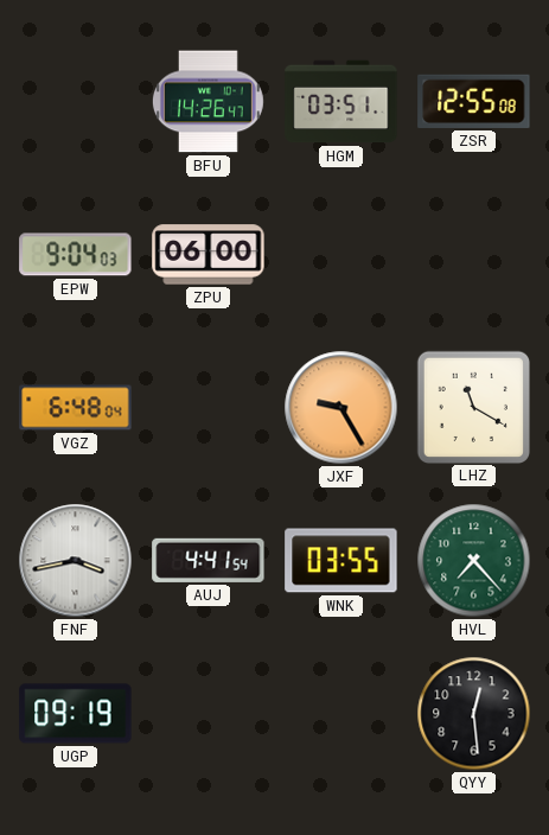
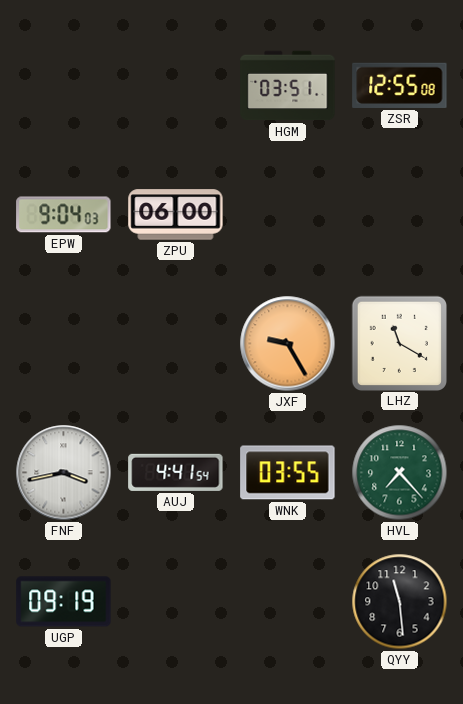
BFU: 14:26 -> none
VGZ: 6:48 -> none
QYY: 12:29 -> 11:29
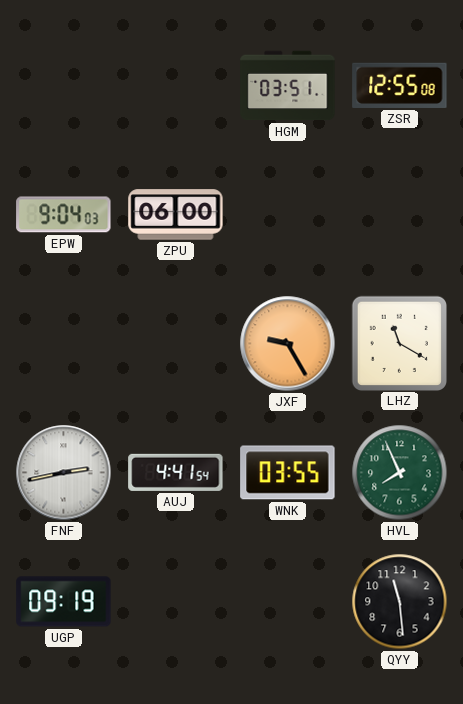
FNF: 3:43 -> 2:43
HVL: 7:23 -> 7:56
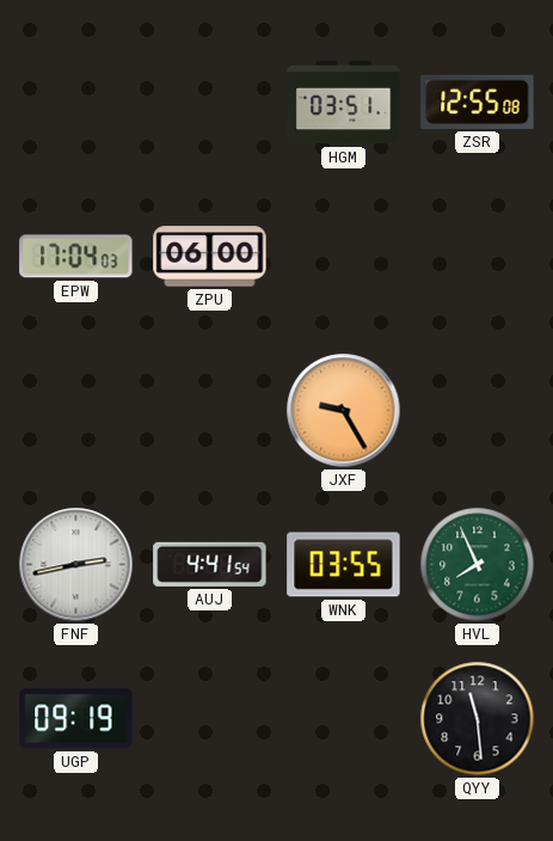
EPW: 9:04 -> 17:04
LHZ: 11:20 -> none
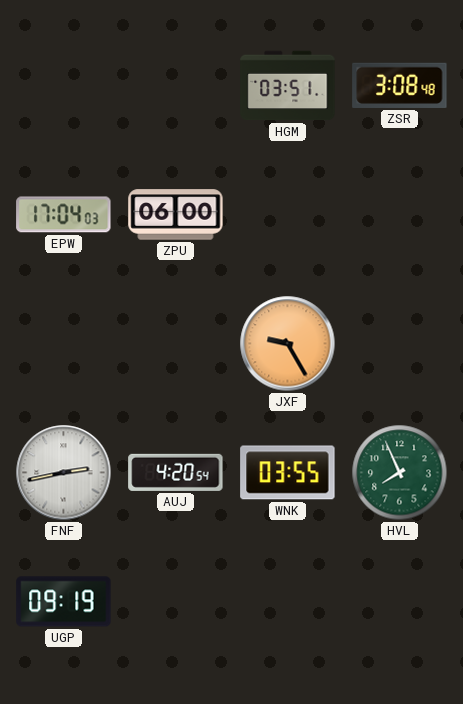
ZSR: 12:55 -> 3:08
AUJ: 4:41 -> 4:20
QYY: 11:29 -> none
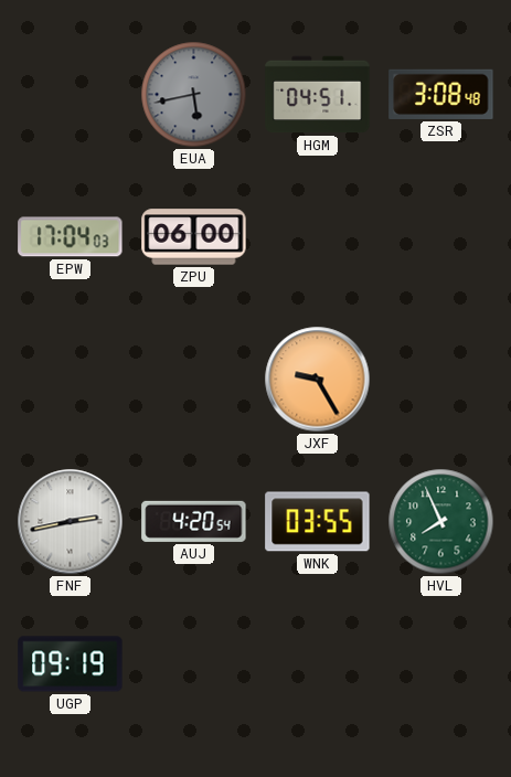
EUA: none -> 5:43
HGM: 03:51 -> 04:51
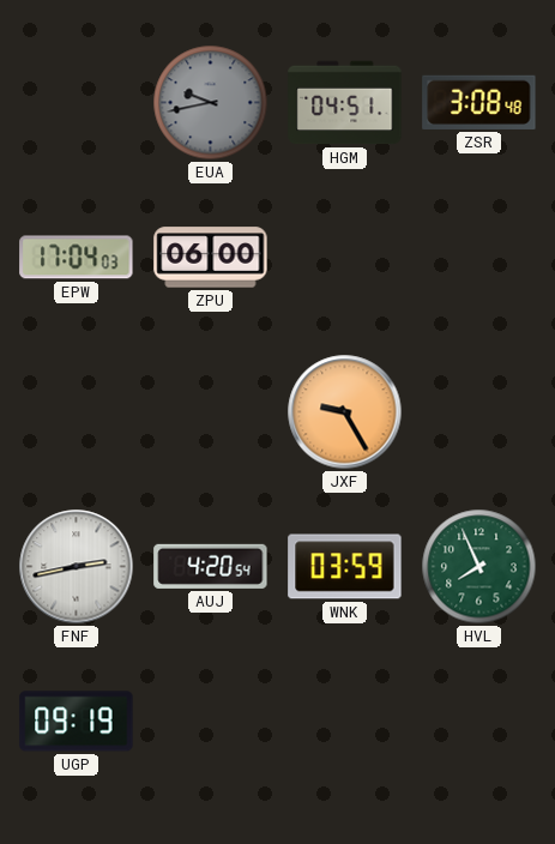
EUA: 5:43 -> 9:43
WNK: 03:55 -> 03:59
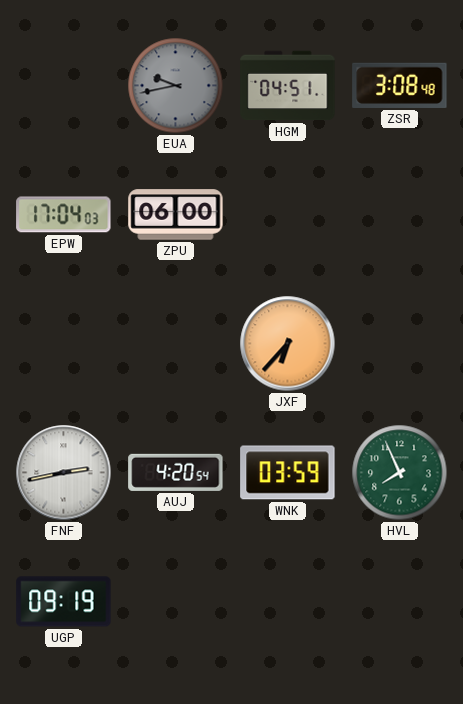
JXF: 9:25 -> 6:37
